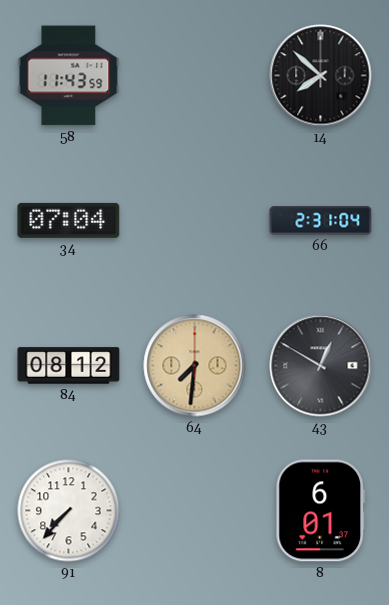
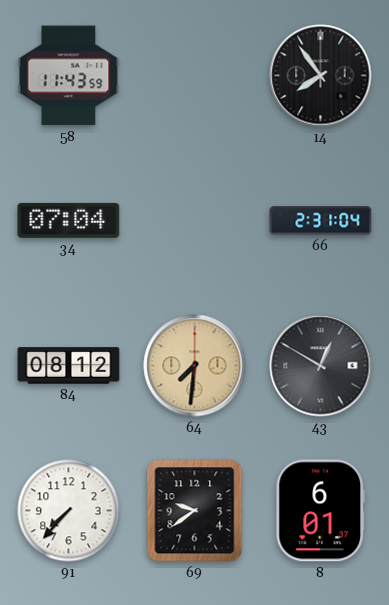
14: 7:52 -> 7:54
69: none -> 9:39
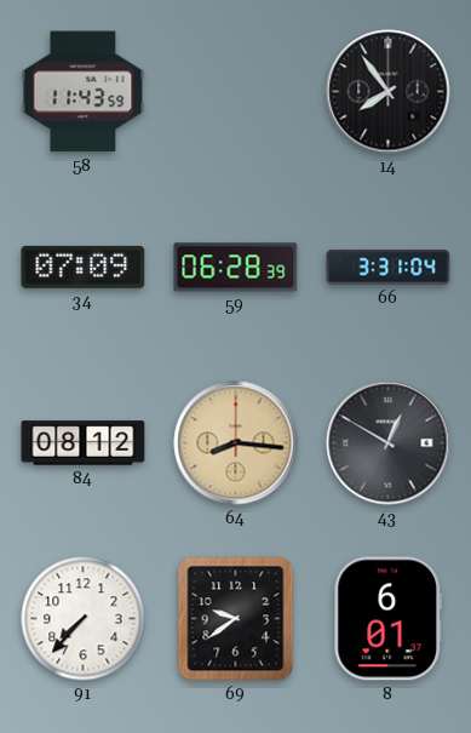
34: 07:04 -> 07:09
59: none -> 06:28
66: 2:31 -> 3:31
64: 7:31 -> 8:16
